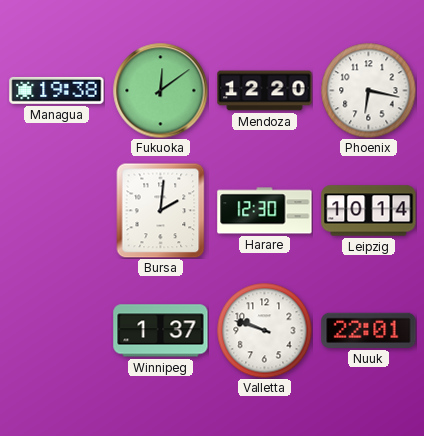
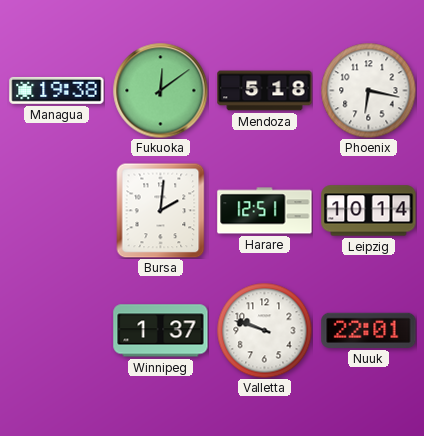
Mendoza: 12:20 -> 5:18
Harare: 12:30 -> 12:51
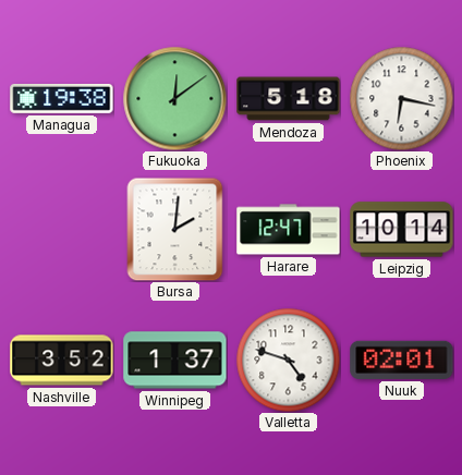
Harare: 12:51 -> 12:47
Nashville: none -> 3:52
Valletta: 9:48 -> 4:48
Nuuk: 22:01 -> 02:01
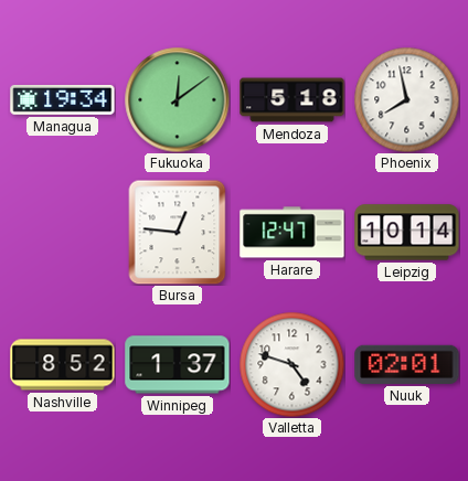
Managua: 19:38 -> 19:34
Phoenix: 6:17 -> 7:58
Bursa: 2:01 -> 12:46
Nashville: 3:52 -> 8:52
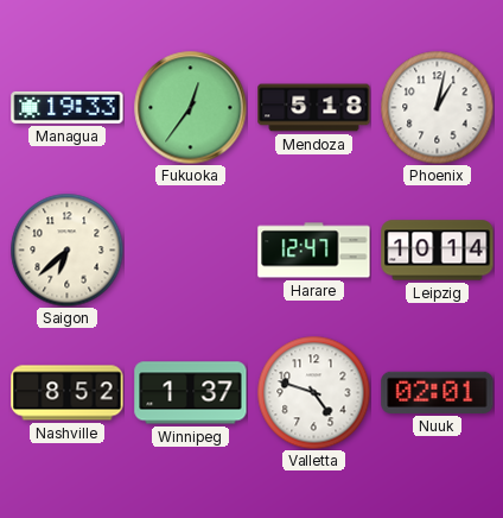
Managua: 19:34 -> 19:33
Fukuoka: 12:09 -> 12:36
Phoenix: 7:58 -> 1:02
Saigon: none -> 6:38
Bursa: 12:46 -> none
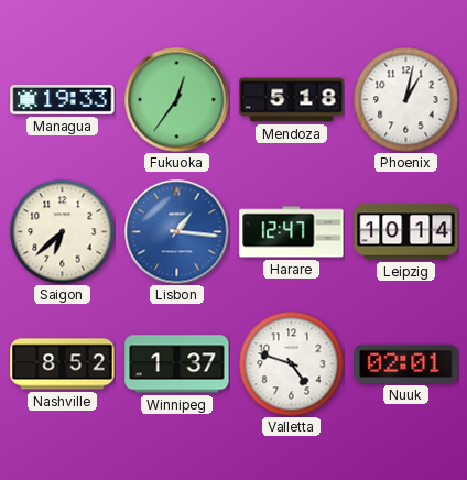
Lisbon: none -> 1:16
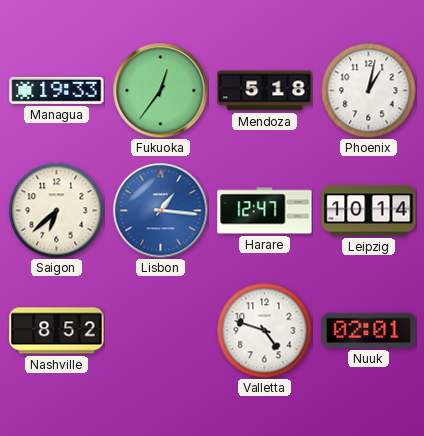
Winnipeg: 1:37 -> none
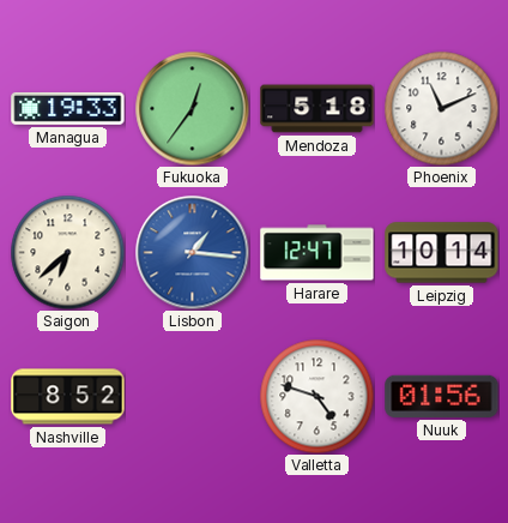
Phoenix: 1:02 -> 11:11
Nuuk: 02:01 -> 01:56
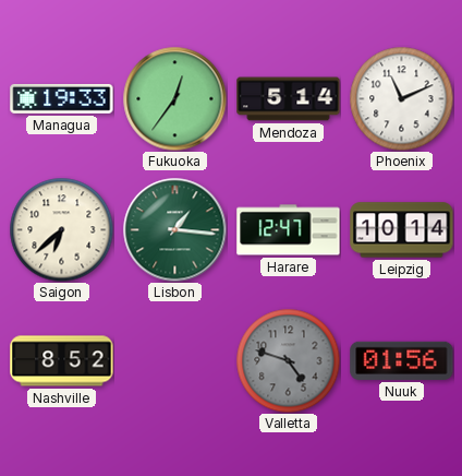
Mendoza: 5:18 -> 5:14
Lisbon dial: blue -> green
Valletta dial: white -> grey
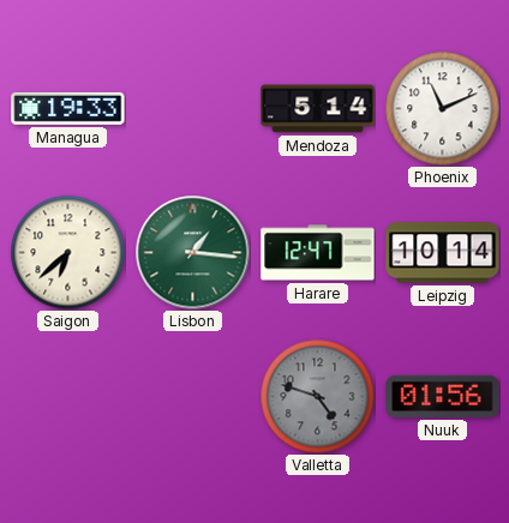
Fukuoka: 12:36 -> none
Nashville: 8:52 -> none
